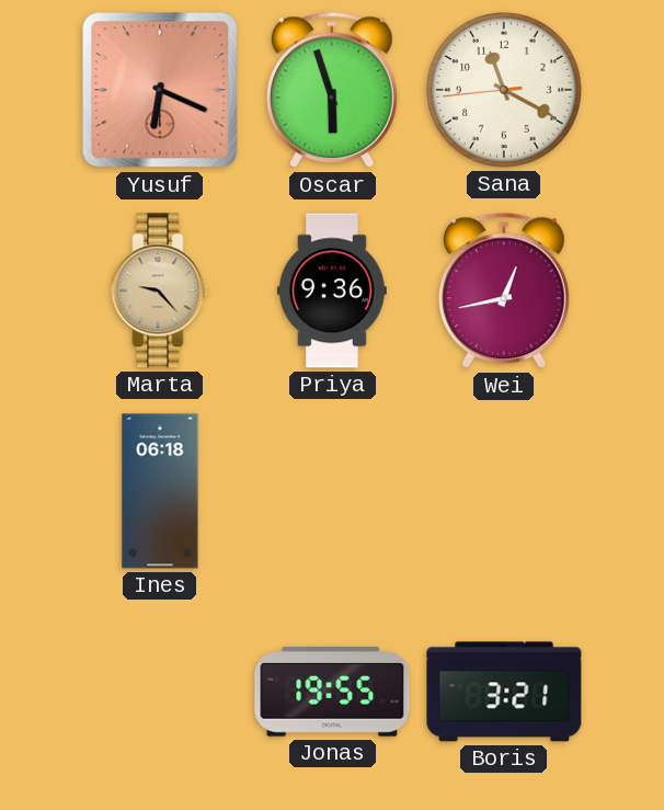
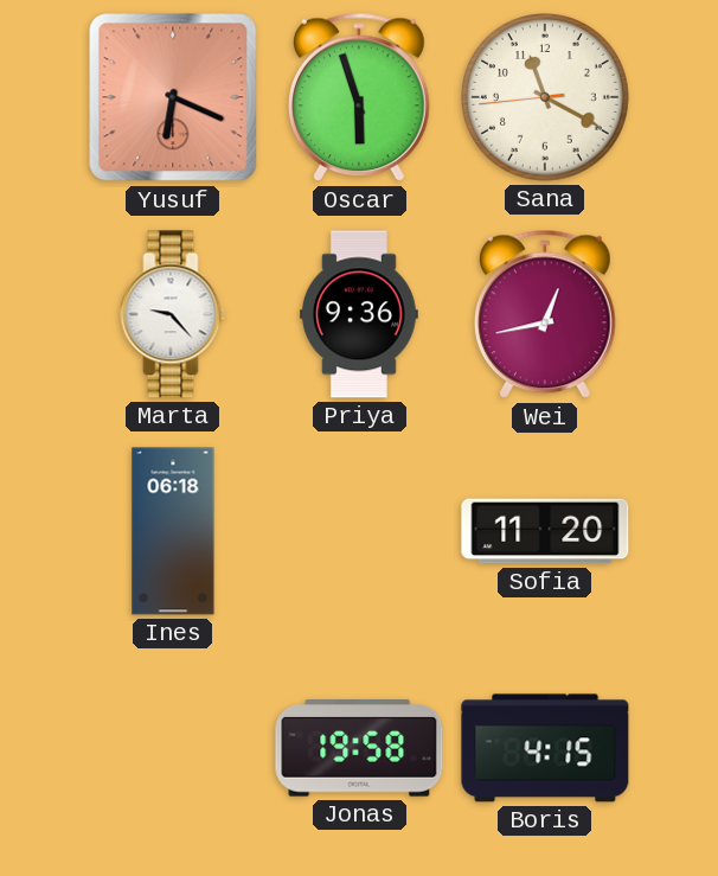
Marta dial: champagne -> white
Sofia: none -> 11:20
Jonas: 19:55 -> 19:58
Boris: 3:21 -> 4:15
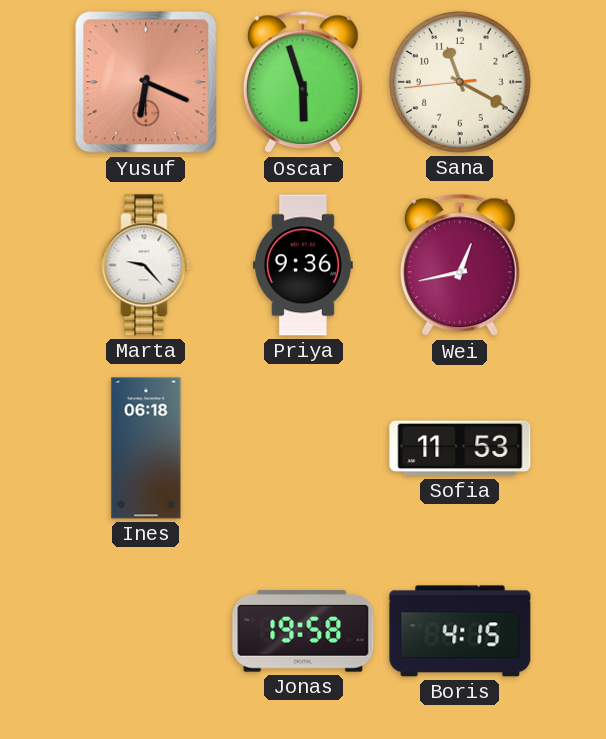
Sofia: 11:20 -> 11:53
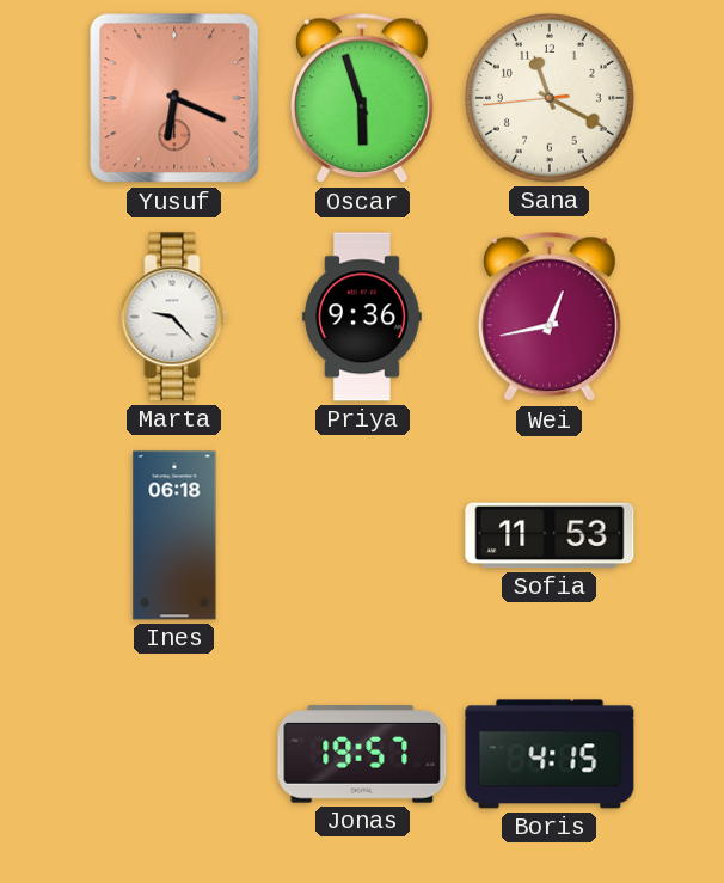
Jonas: 19:58 -> 19:57
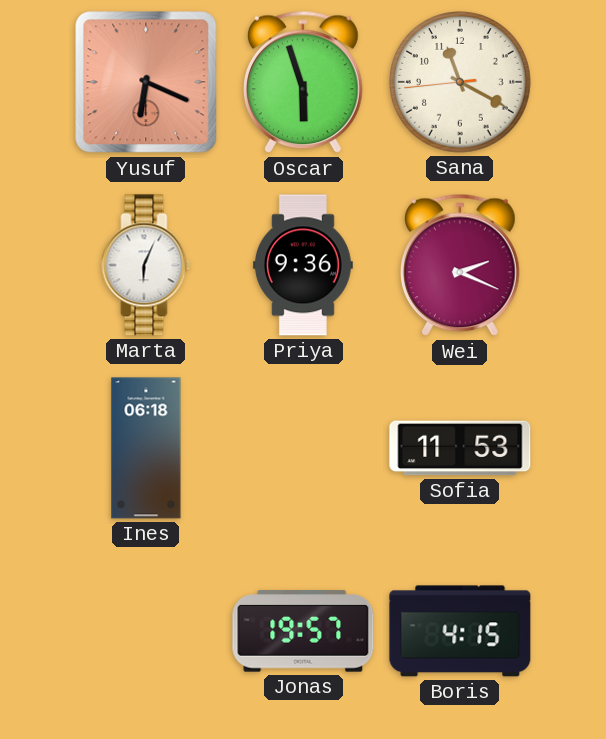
Marta: 9:23 -> 6:04
Wei: 12:43 -> 2:19
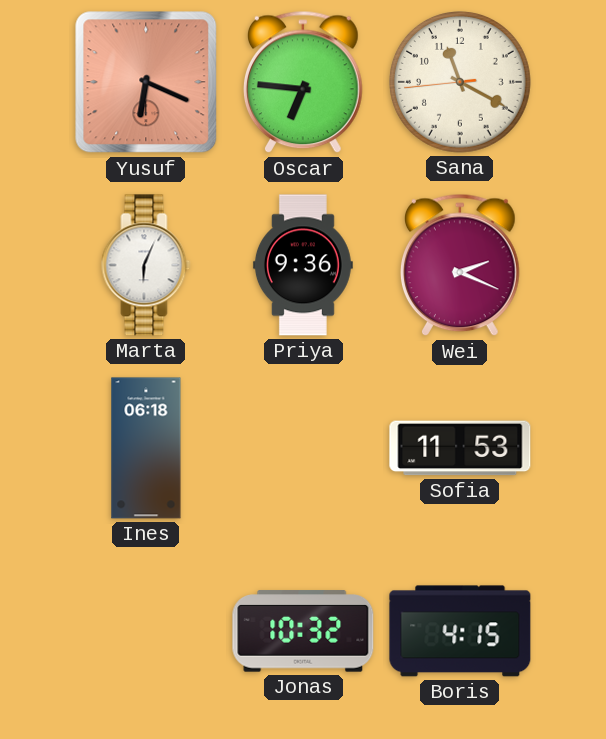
Oscar: 5:57 -> 6:46
Jonas: 19:57 -> 10:32
